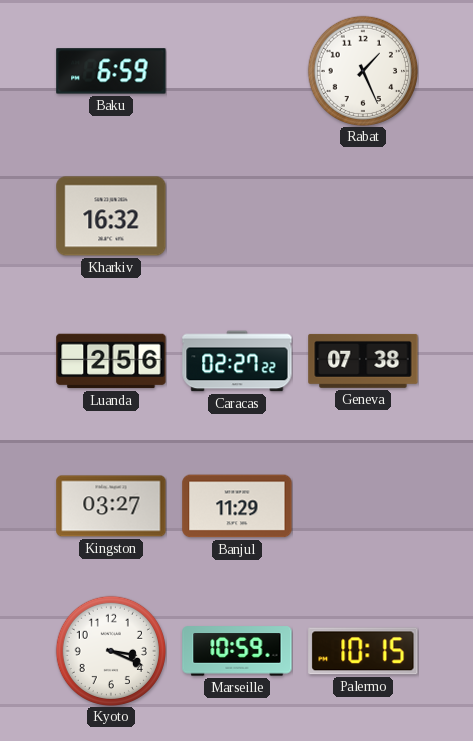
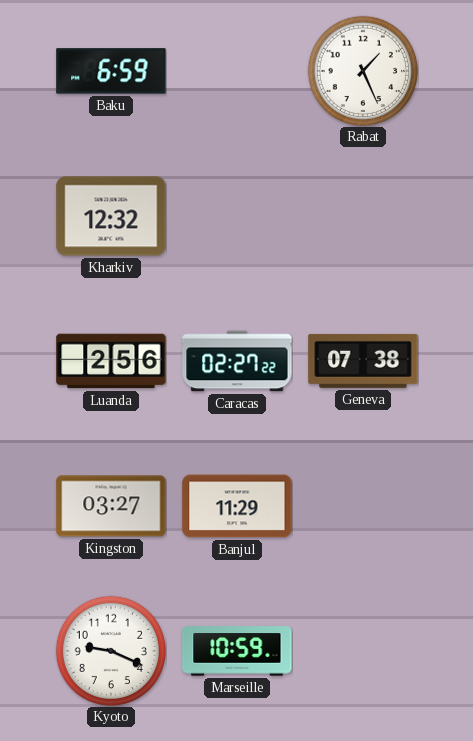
Kharkiv: 16:32 -> 12:32
Kyoto: 3:19 -> 9:19
Palermo: 10:15 -> none
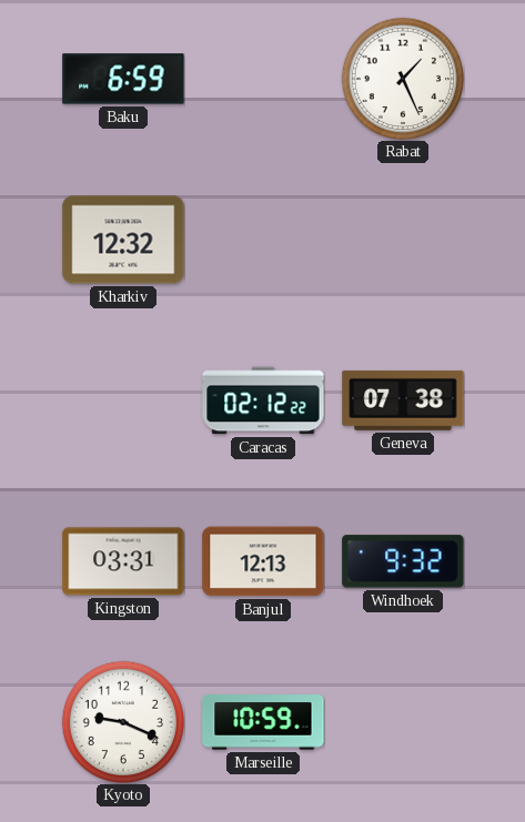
Luanda: 2:56 -> none
Caracas: 02:27 -> 02:12
Kingston: 03:27 -> 03:31
Banjul: 11:29 -> 12:13
Windhoek: none -> 9:32
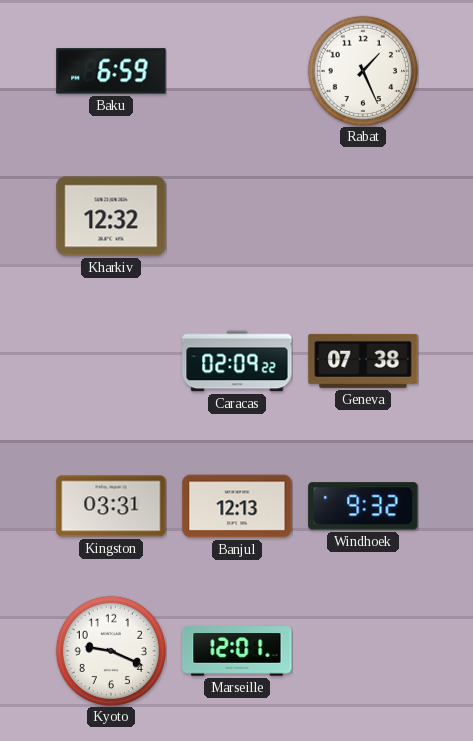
Caracas: 02:12 -> 02:09
Marseille: 10:59 -> 12:01
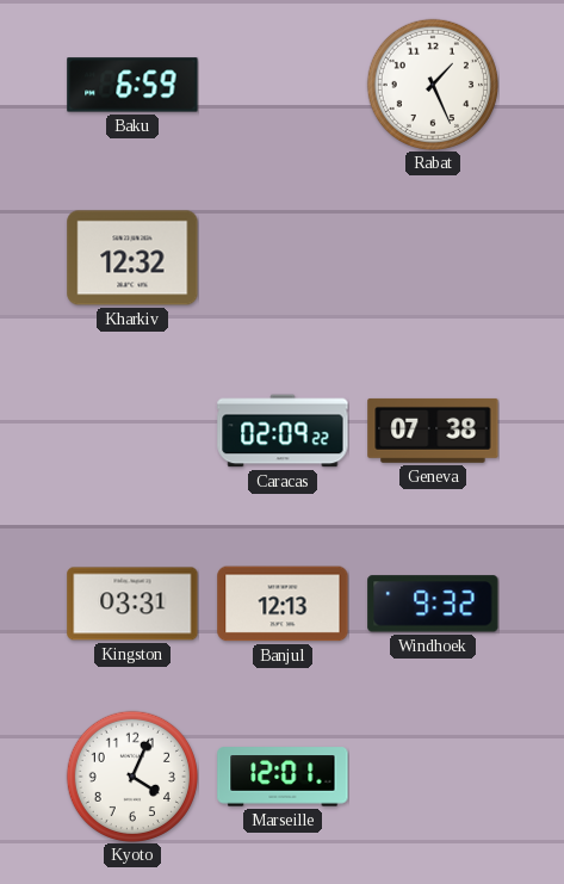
Kyoto: 9:19 -> 4:04
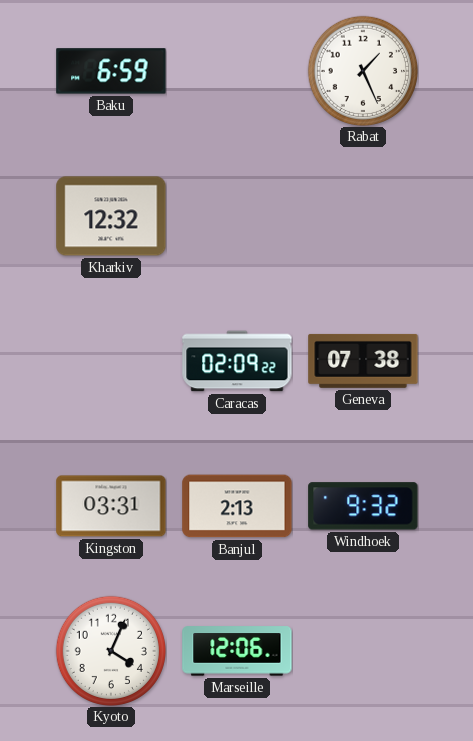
Banjul: 12:13 -> 2:13
Marseille: 12:01 -> 12:06
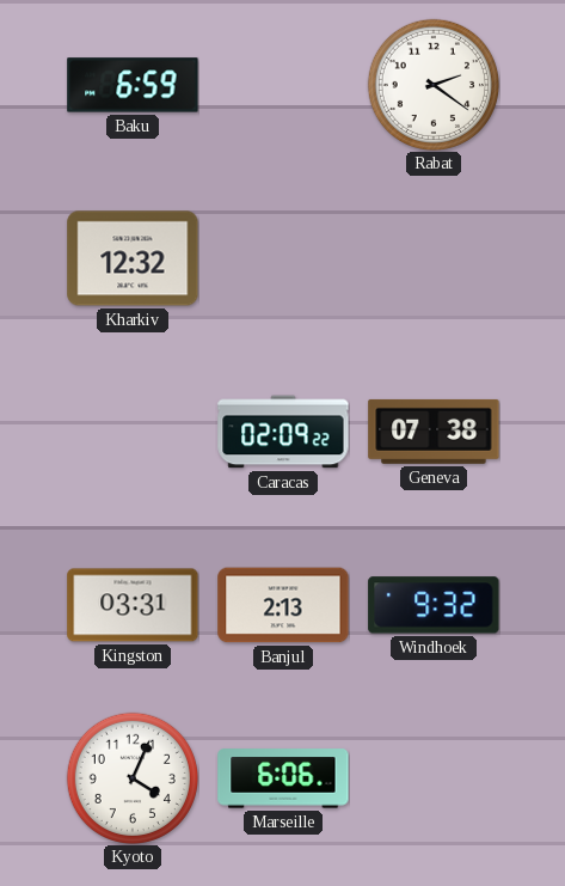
Rabat: 1:26 -> 2:21
Marseille: 12:06 -> 6:06
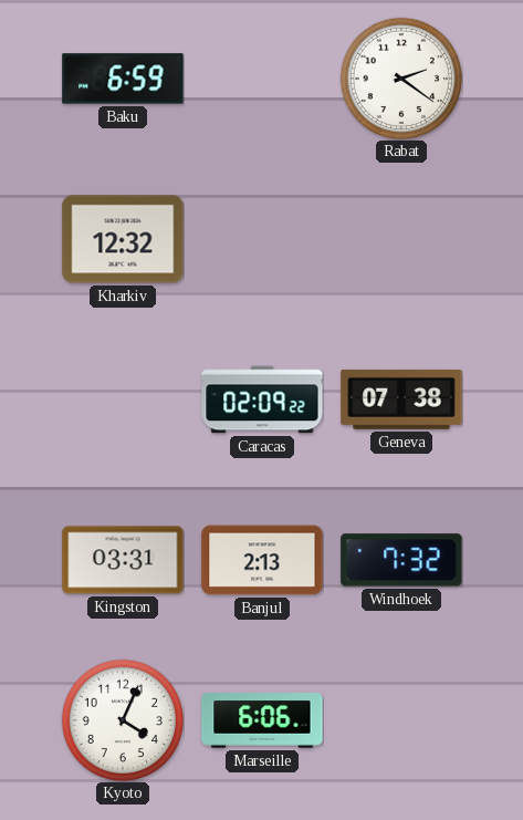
Windhoek: 9:32 -> 7:32
